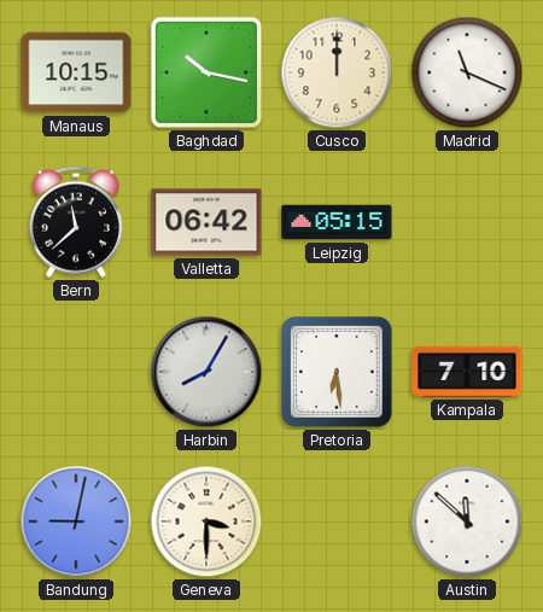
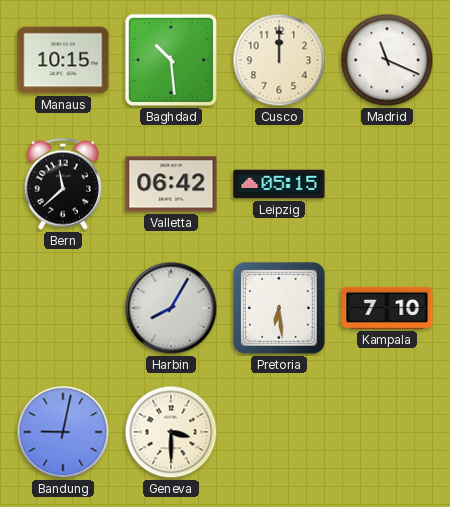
Baghdad: 10:17 -> 10:29
Austin: 11:52 -> none
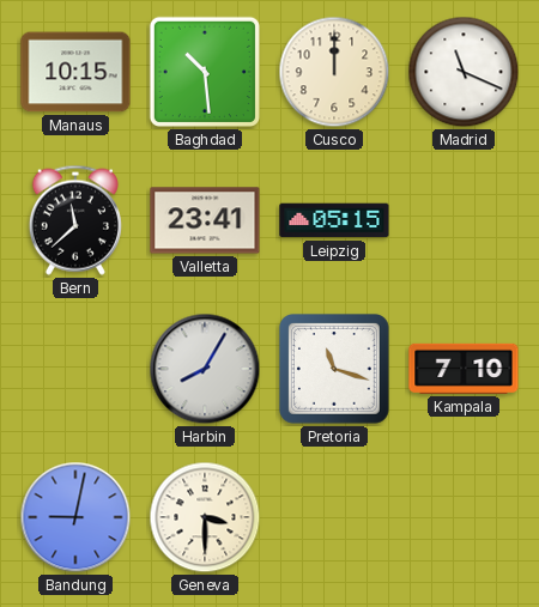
Valletta: 06:42 -> 23:41
Pretoria: 6:29 -> 11:18
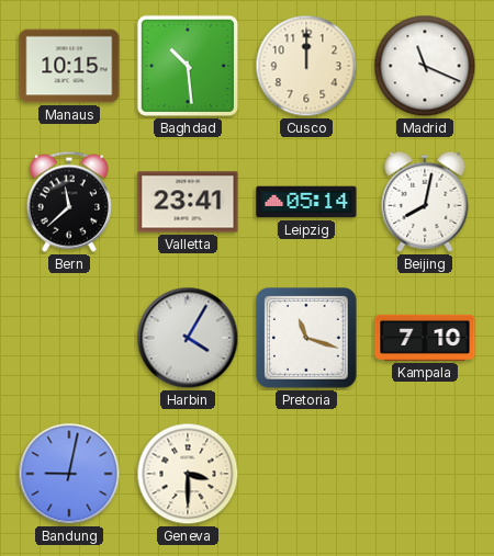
Leipzig: 05:15 -> 05:14
Beijing: none -> 8:02
Harbin: 8:05 -> 4:05
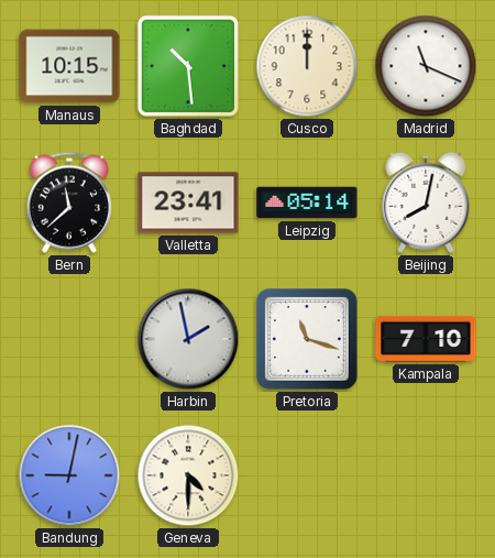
Harbin: 4:05 -> 1:58
Geneva: 3:30 -> 4:30
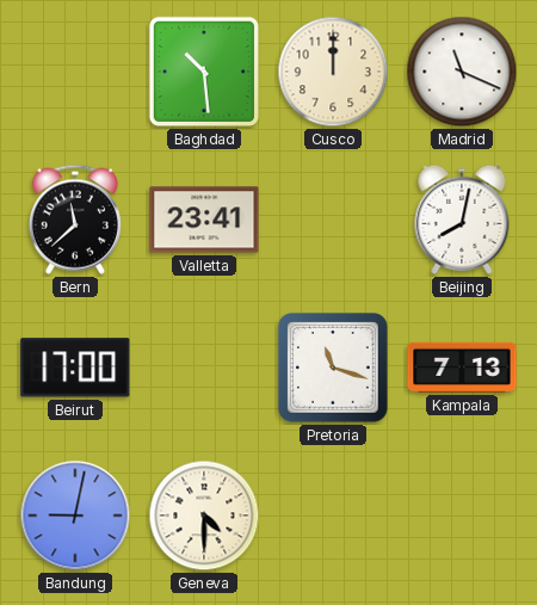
Manaus: 10:15 -> none
Leipzig: 05:14 -> none
Beirut: none -> 17:00
Harbin: 1:58 -> none
Kampala: 7:10 -> 7:13
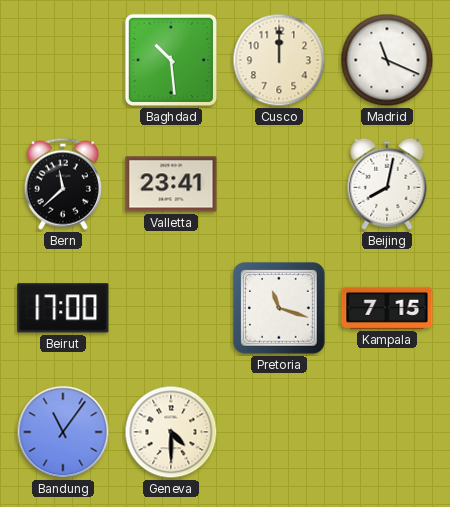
Kampala: 7:13 -> 7:15
Bandung: 9:02 -> 11:06
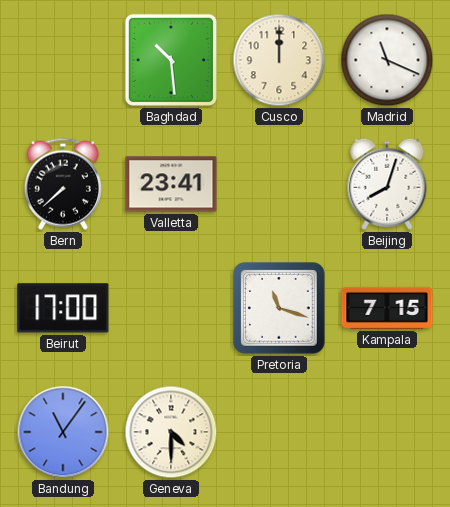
Bern: 11:38 -> 7:38
Beijing: 8:02 -> 8:03
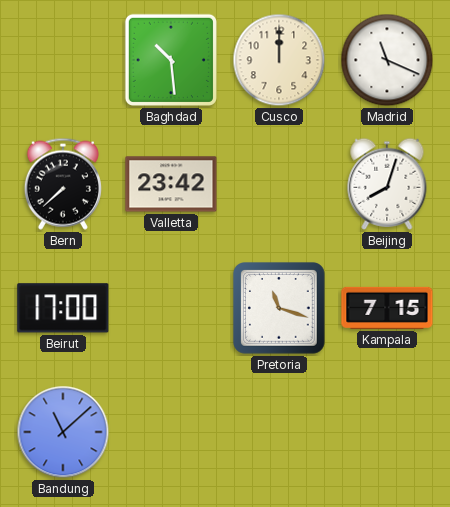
Valletta: 23:41 -> 23:42
Bandung: 11:06 -> 11:08
Geneva: 4:30 -> none
